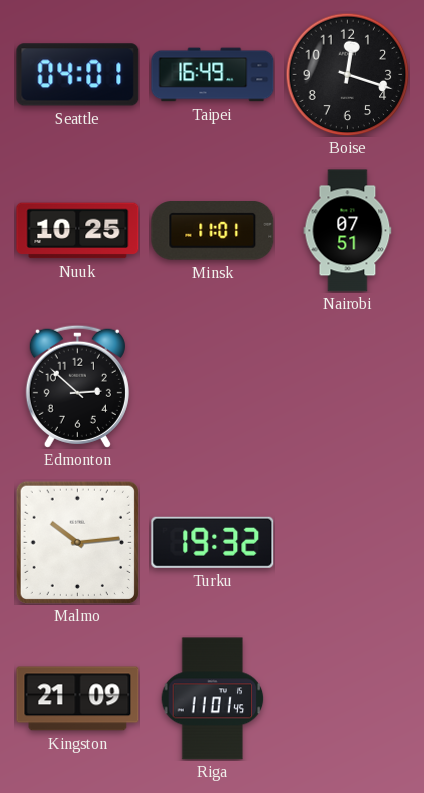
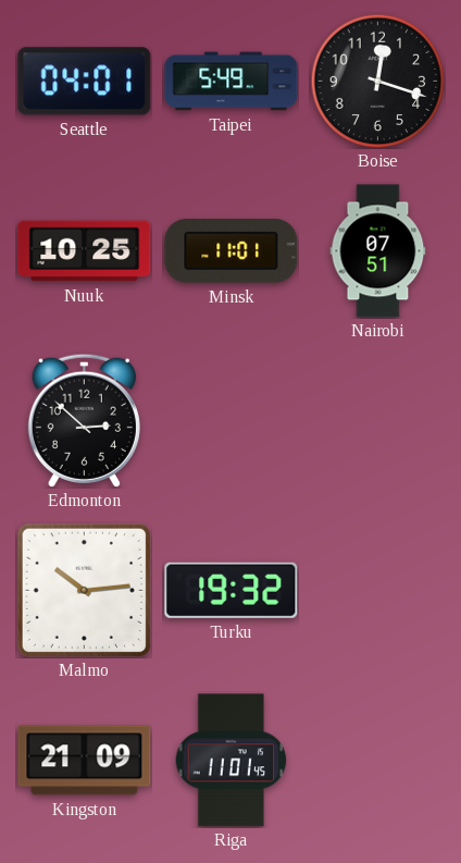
Taipei: 16:49 -> 5:49
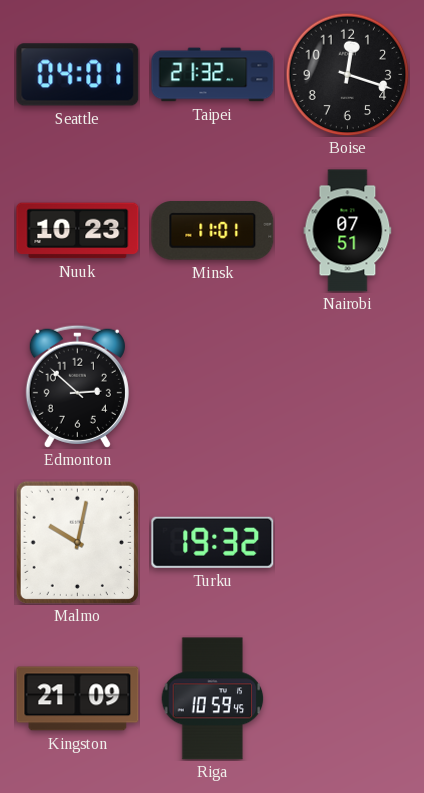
Taipei: 5:49 -> 21:32
Nuuk: 10:25 -> 10:23
Malmo: 10:14 -> 10:02
Riga: 11:01 -> 10:59
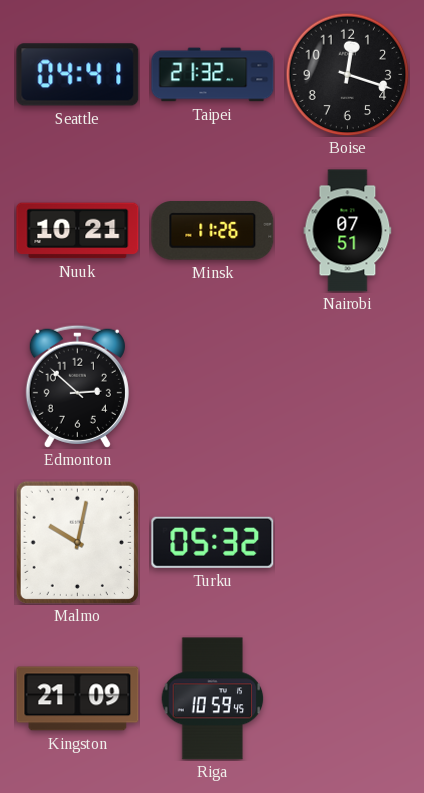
Seattle: 04:01 -> 04:41
Nuuk: 10:23 -> 10:21
Minsk: 11:01 -> 11:26
Turku: 19:32 -> 05:32
